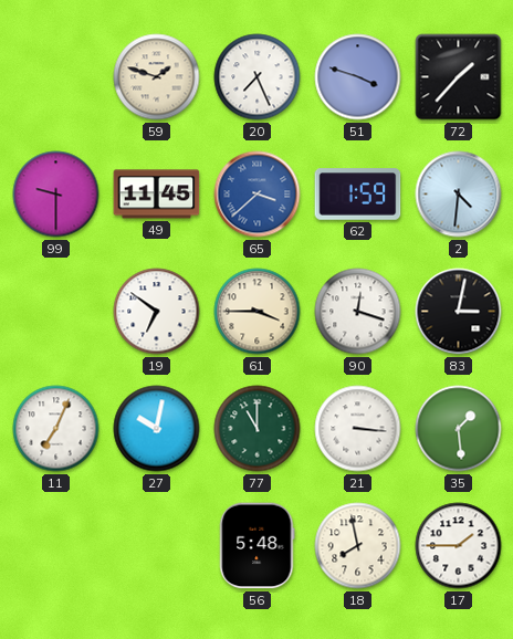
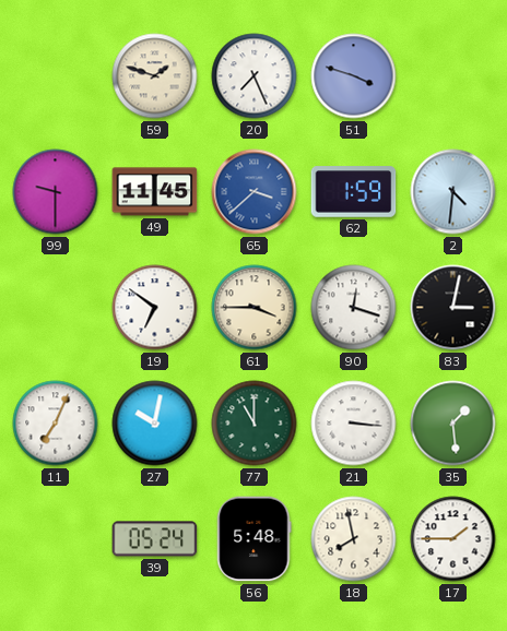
72: 1:37 -> none
39: none -> 05:24
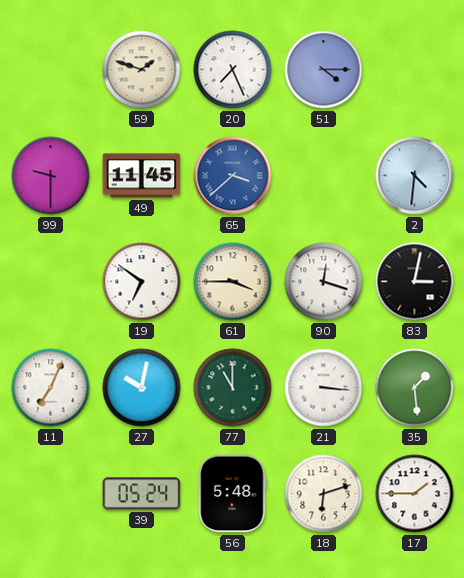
51: 3:48 -> 4:15
62: 1:59 -> none
18: 7:58 -> 6:12
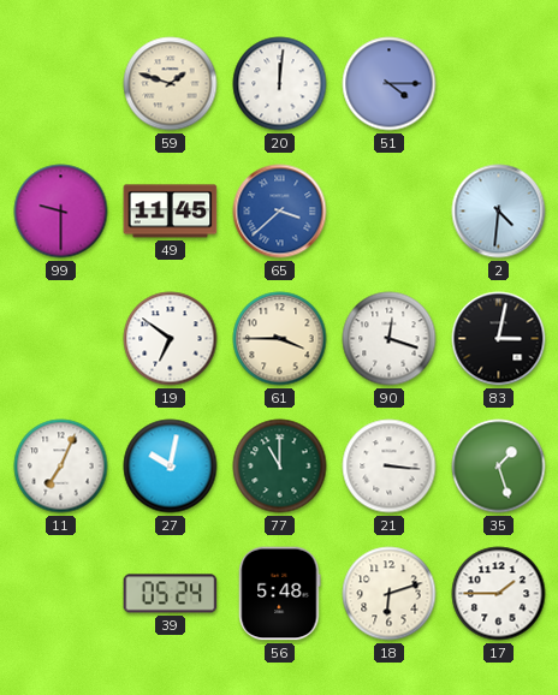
20: 7:26 -> 12:01
35: 1:29 -> 1:27
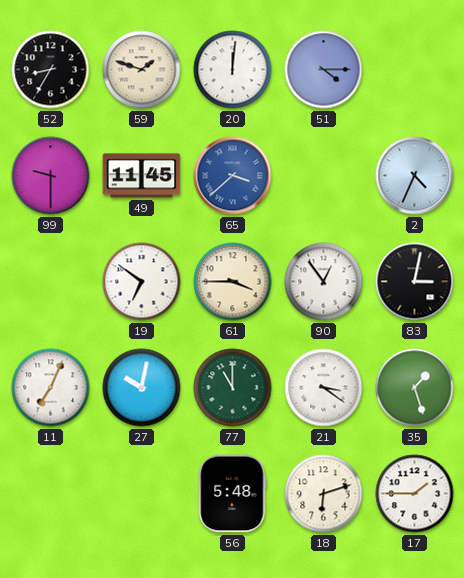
52: none -> 8:35
2: 4:31 -> 4:34
90: 12:18 -> 12:54
21: 3:16 -> 3:21
39: 05:24 -> none
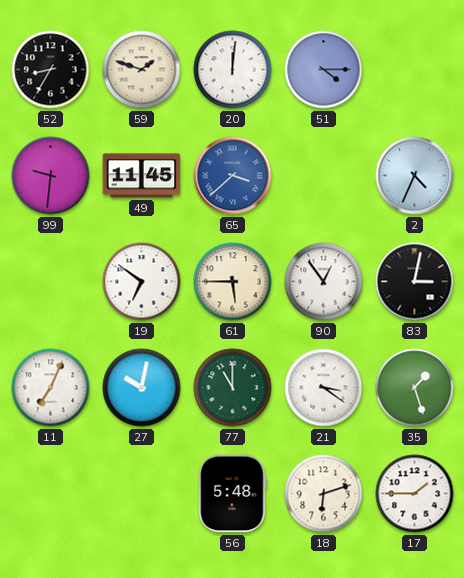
99: 9:30 -> 9:31
61: 3:45 -> 5:45
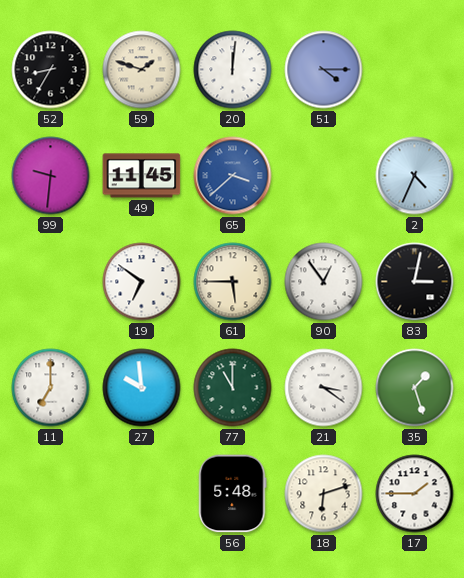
11: 7:04 -> 7:00
27: 10:02 -> 9:59
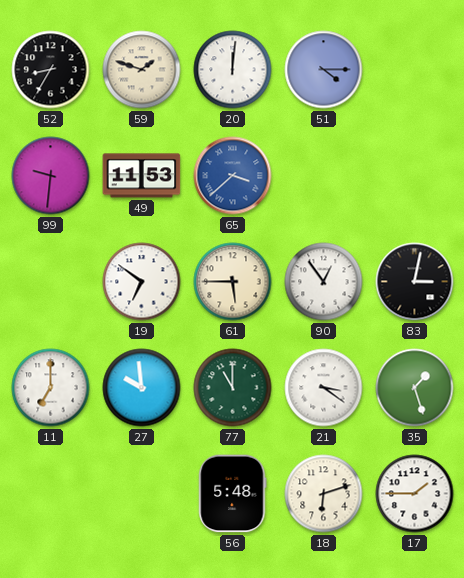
49: 11:45 -> 11:53
2: 4:34 -> none
